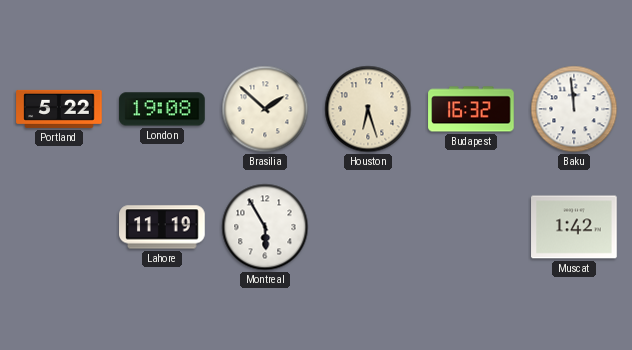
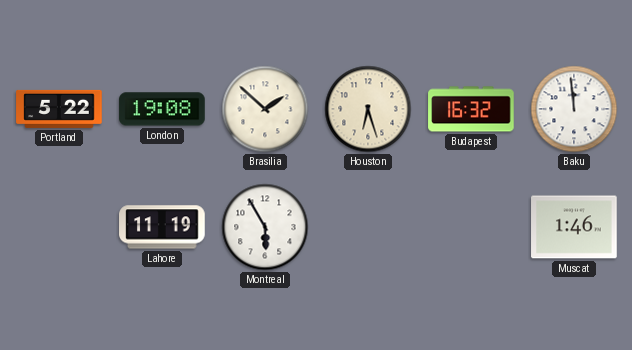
Muscat: 1:42 -> 1:46
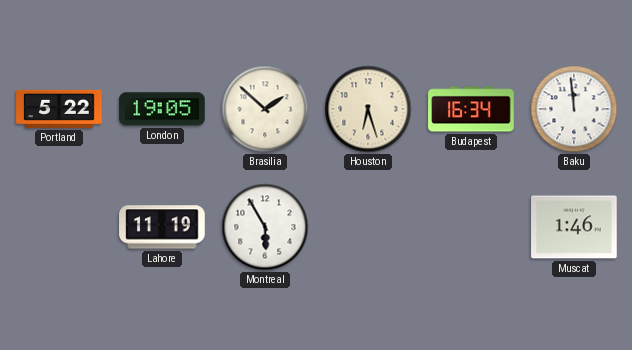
London: 19:08 -> 19:05
Budapest: 16:32 -> 16:34
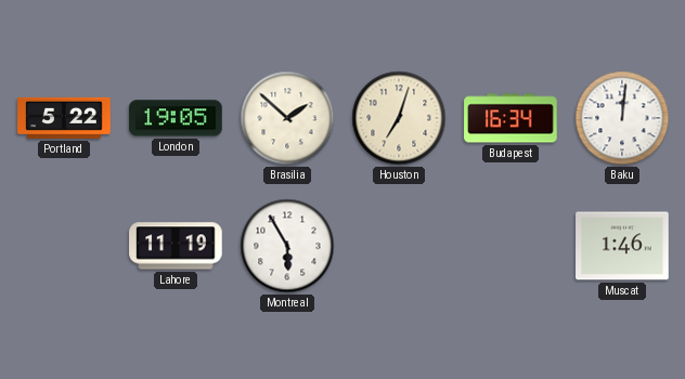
Houston: 6:27 -> 7:03
Baku: 11:59 -> 12:01
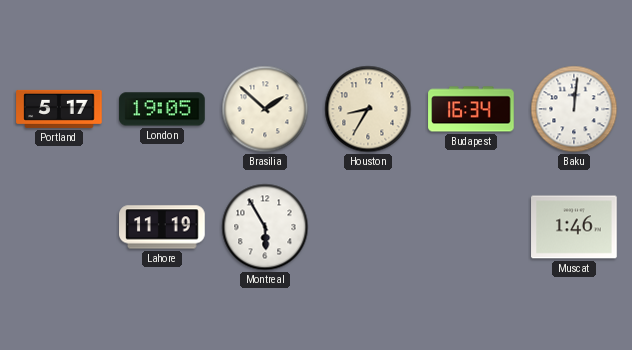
Portland: 5:22 -> 5:17
Houston: 7:03 -> 8:35
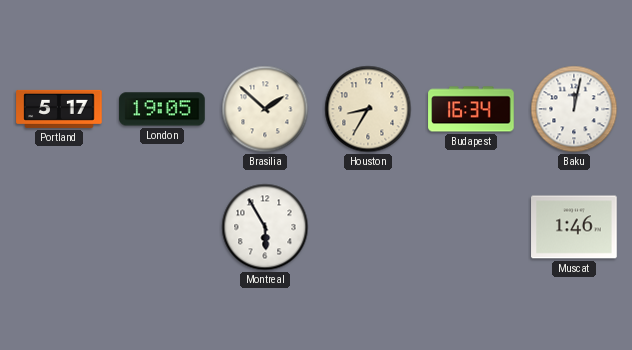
Baku: 12:01 -> 12:02
Lahore: 11:19 -> none
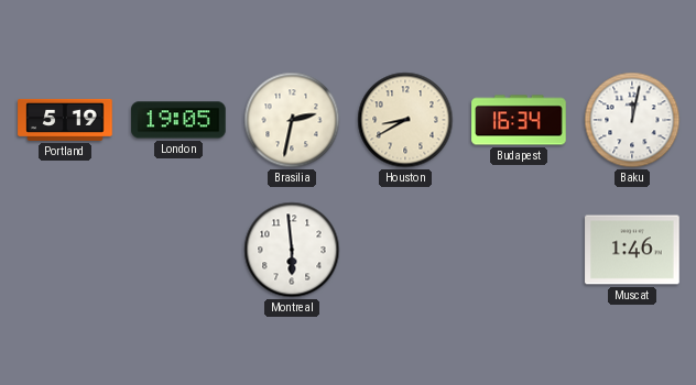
Portland: 5:17 -> 5:19
Brasilia: 1:52 -> 2:32
Houston: 8:35 -> 8:40
Montreal: 5:55 -> 5:59
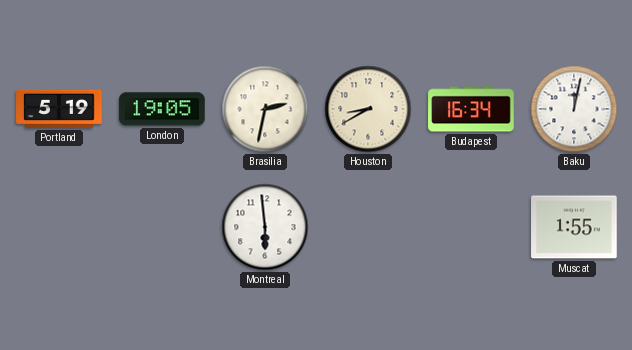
Muscat: 1:46 -> 1:55
